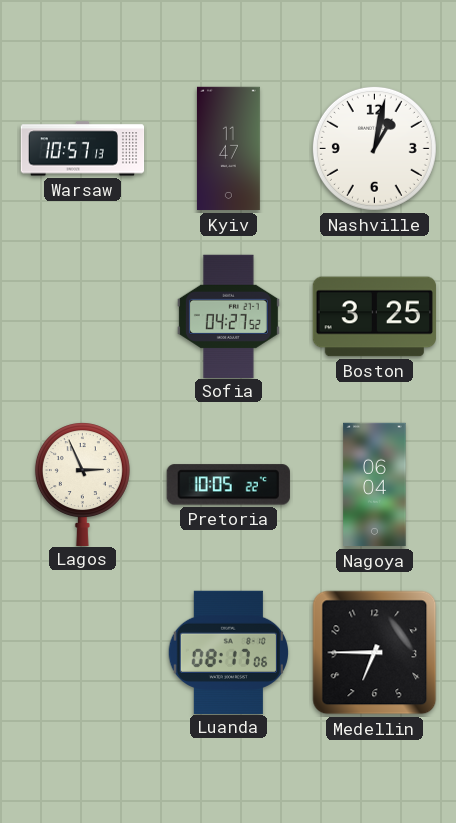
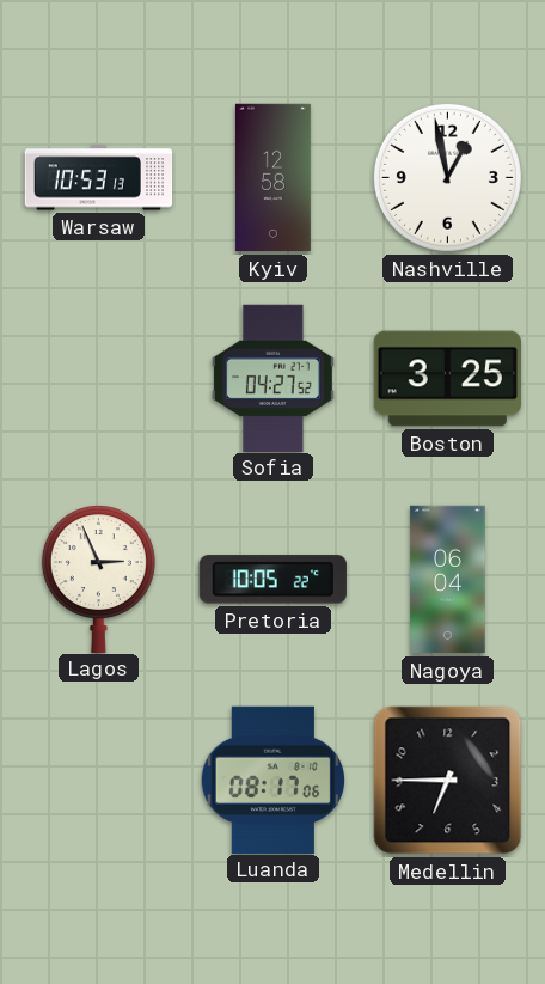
Warsaw: 10:57 -> 10:53
Kyiv: 11:47 -> 12:58
Nashville: 1:02 -> 12:58
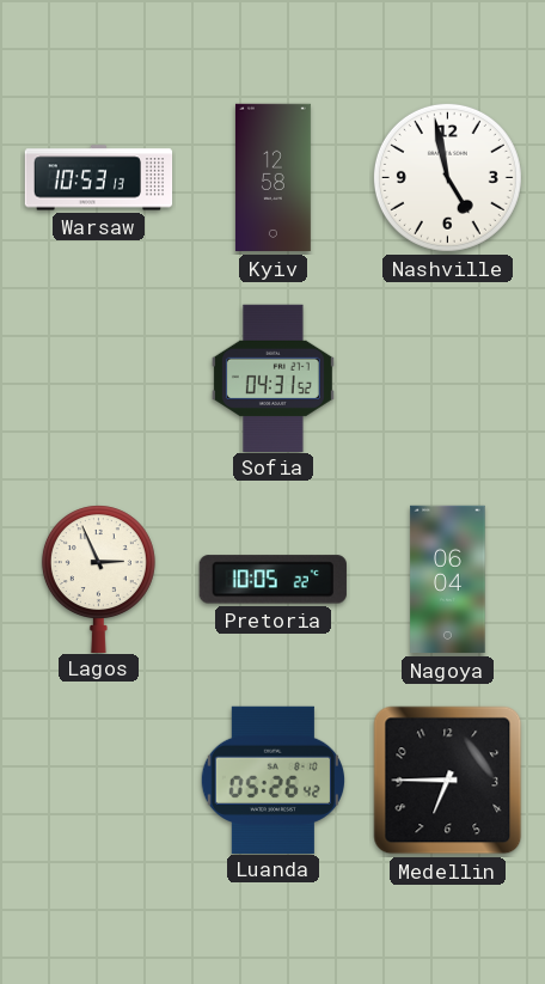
Nashville: 12:58 -> 4:58
Sofia: 04:27 -> 04:31
Boston: 3:25 -> none
Luanda: 08:17 -> 05:26
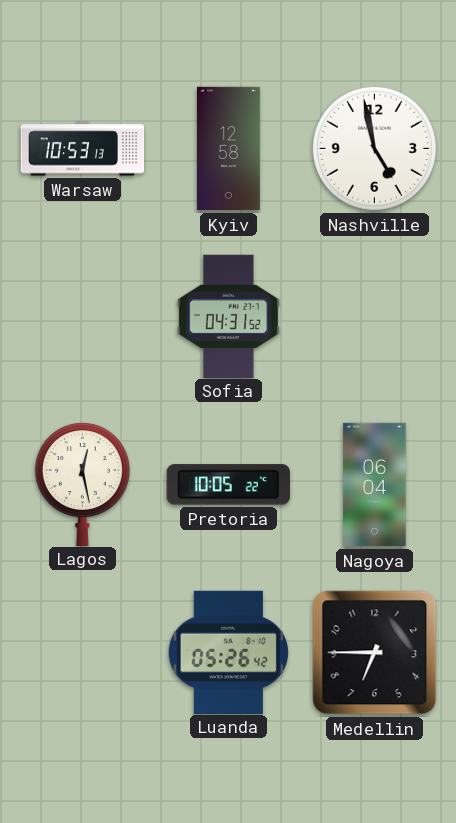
Lagos: 2:56 -> 12:28
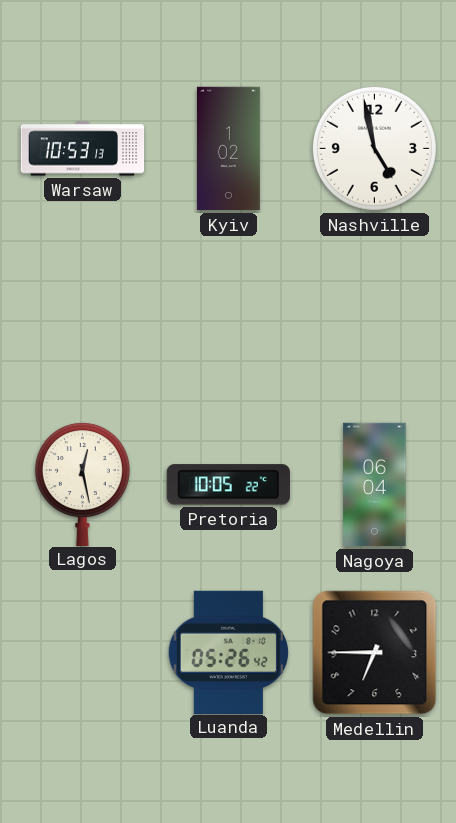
Kyiv: 12:58 -> 1:02
Sofia: 04:31 -> none
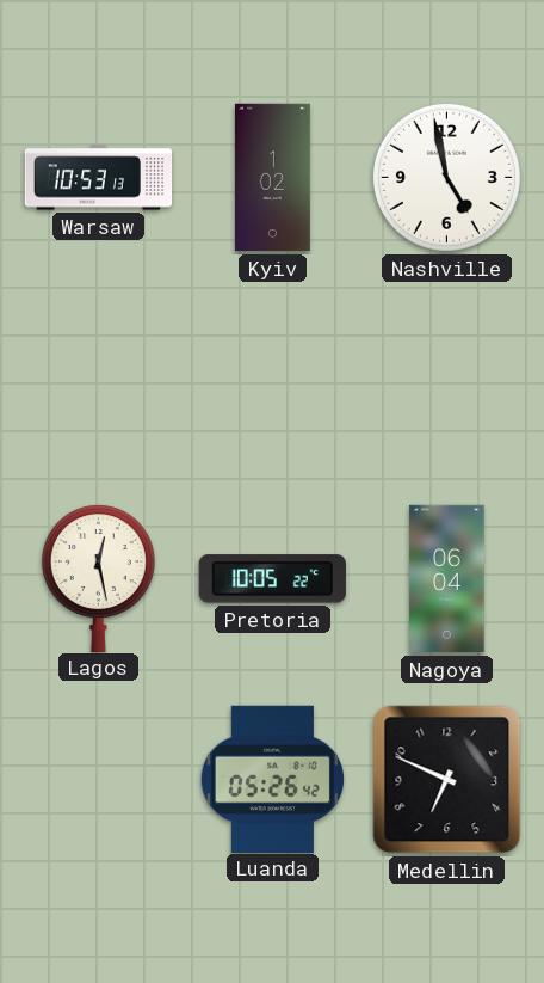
Medellin: 6:45 -> 6:49
